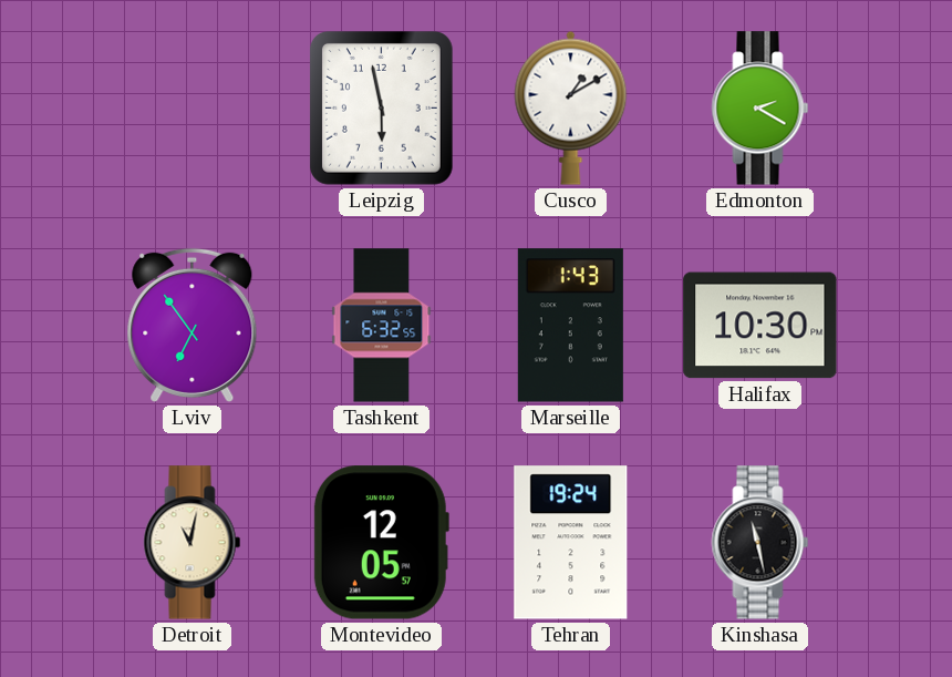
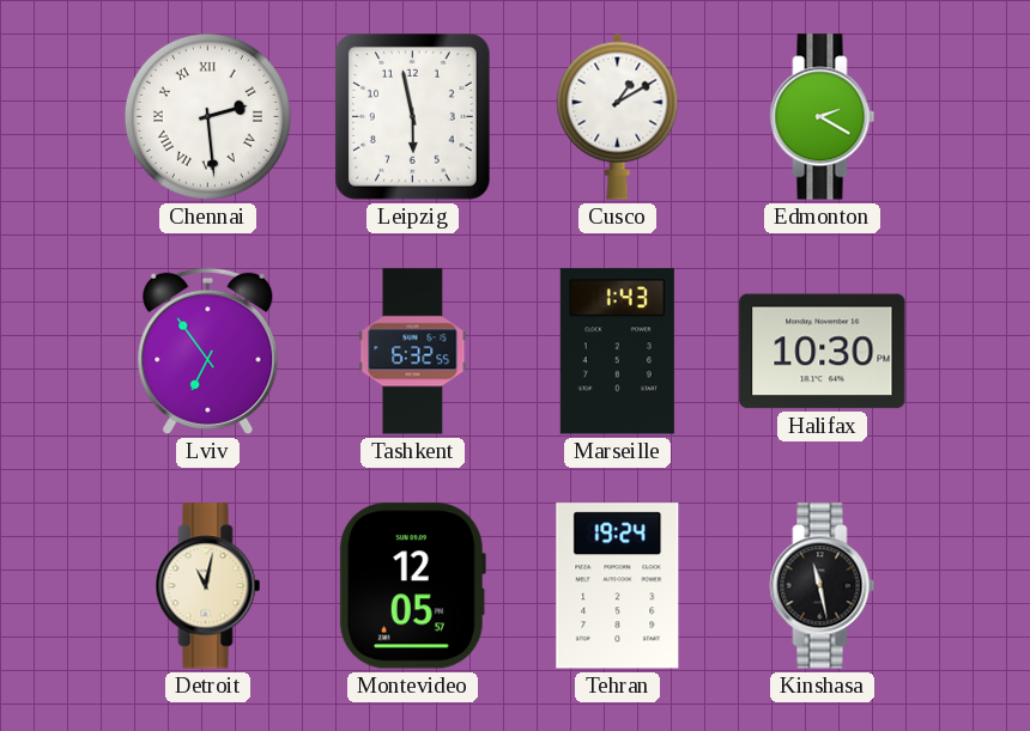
Chennai: none -> 2:29
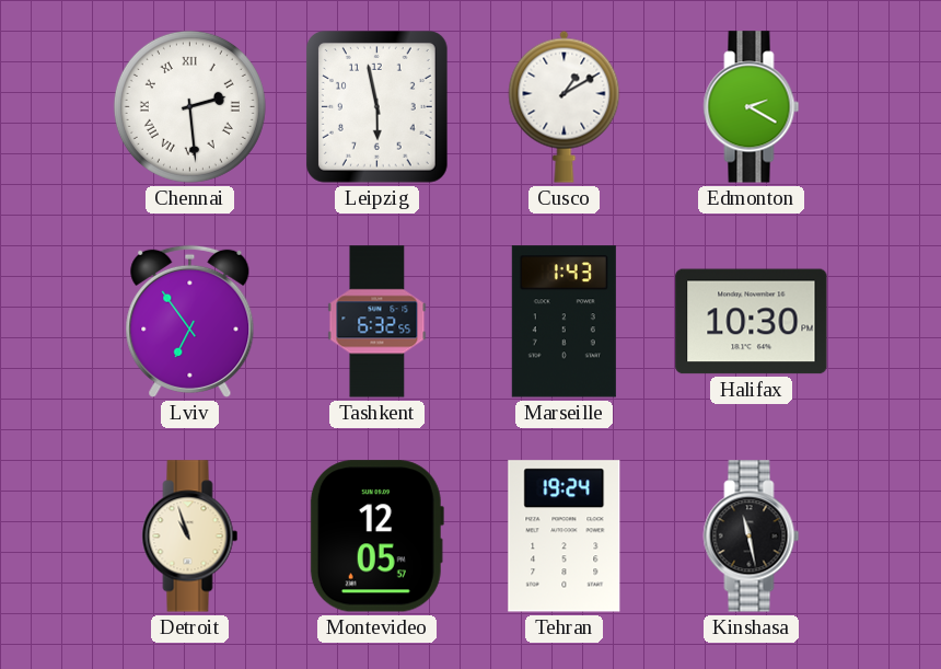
Detroit: 11:02 -> 10:57
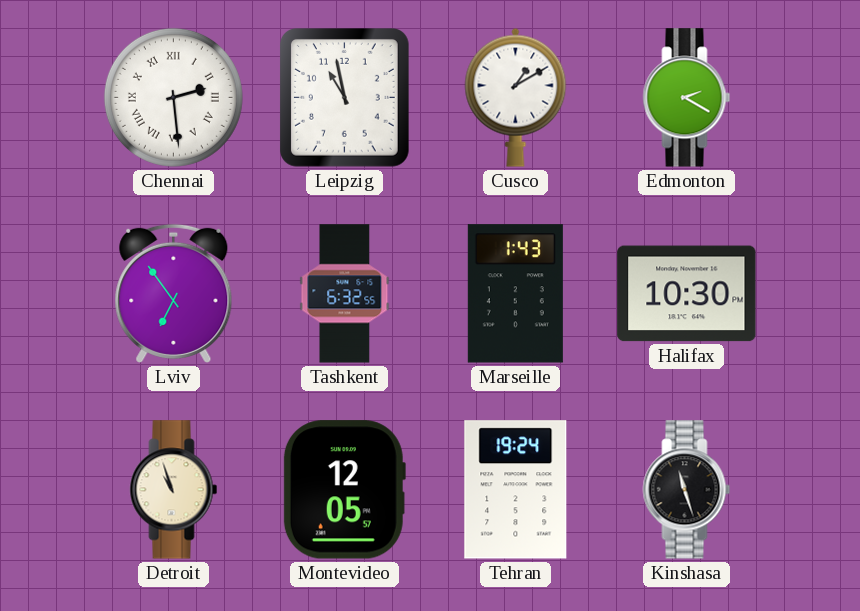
Leipzig: 5:58 -> 10:58
Kinshasa: 11:28 -> 11:27
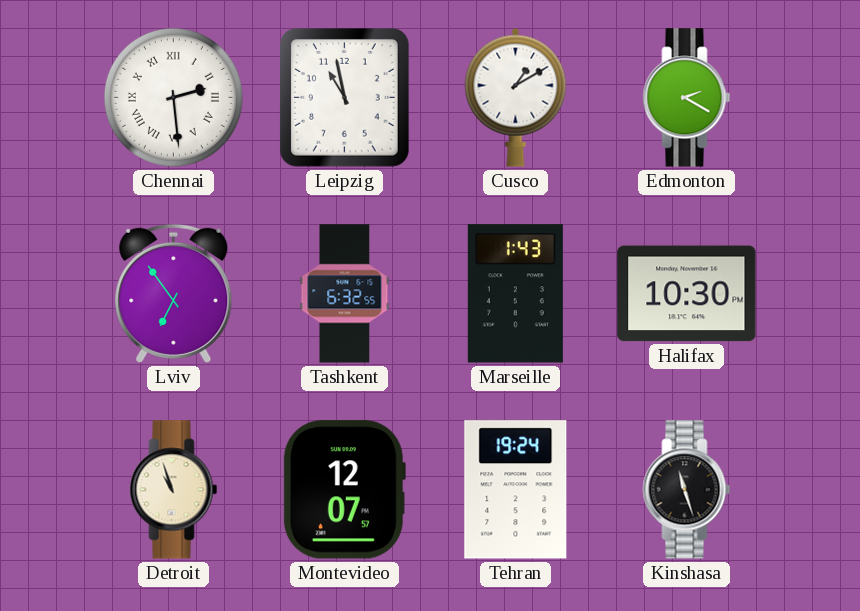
Montevideo: 12:05 -> 12:07
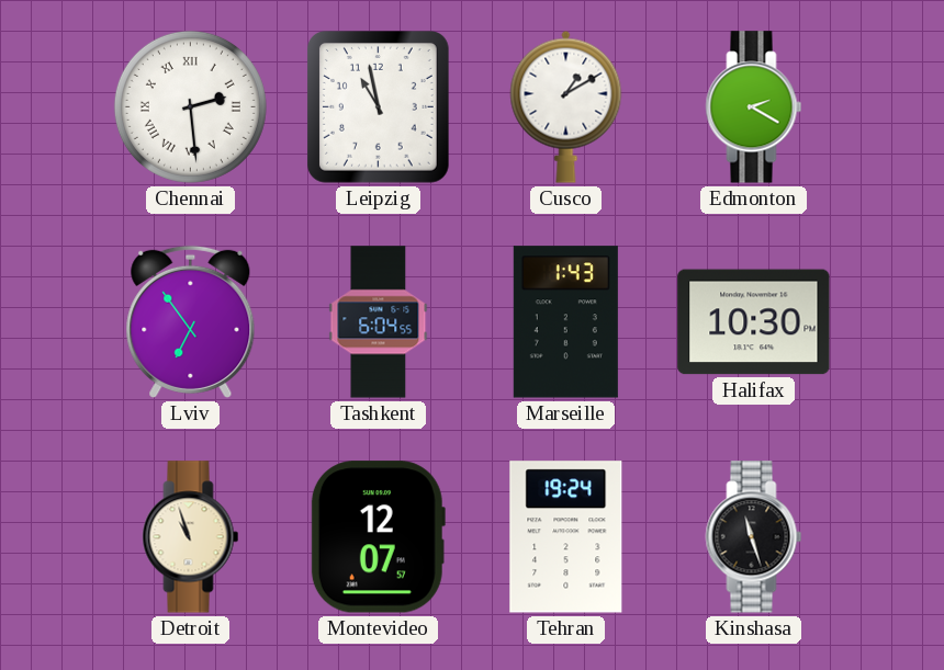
Tashkent: 6:32 -> 6:04
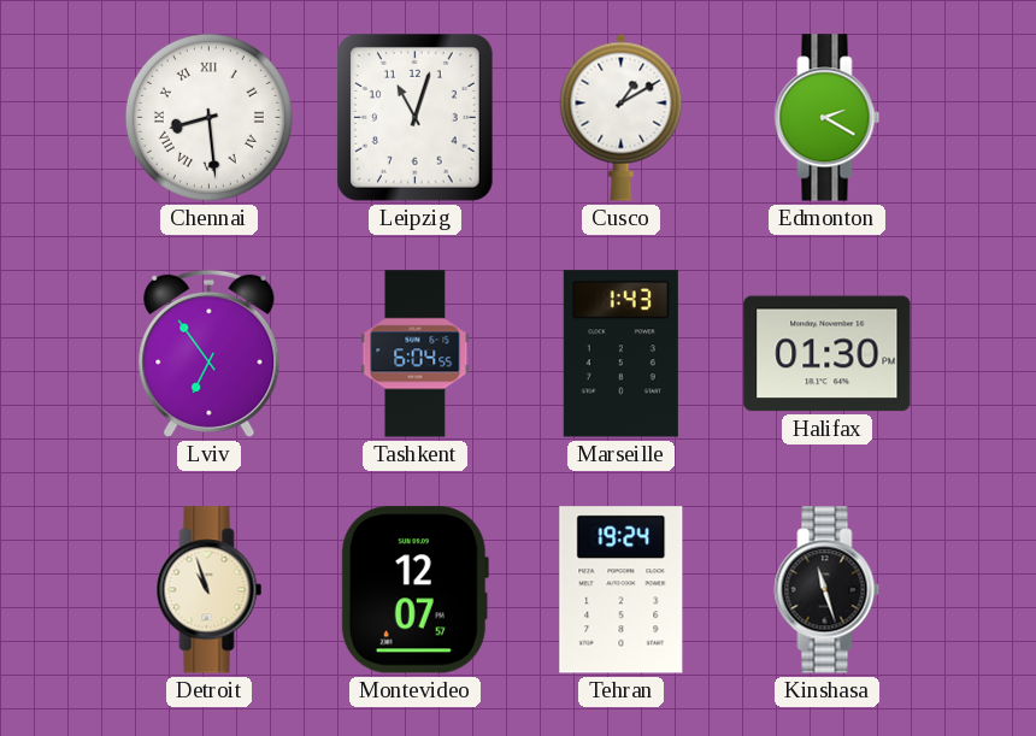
Chennai: 2:29 -> 8:29
Leipzig: 10:58 -> 11:03
Halifax: 10:30 -> 01:30
